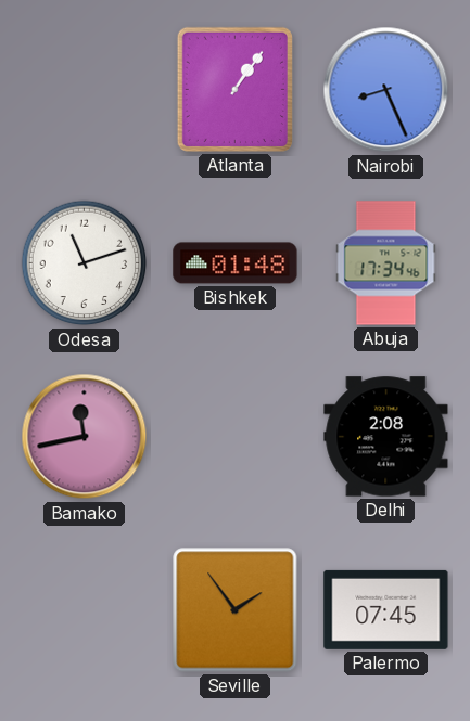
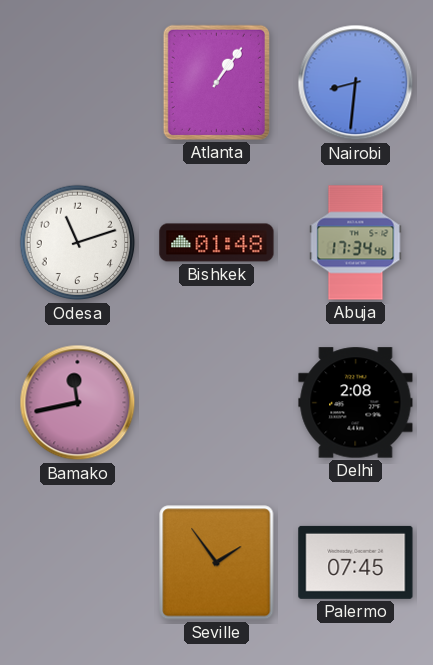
Nairobi: 8:26 -> 8:31
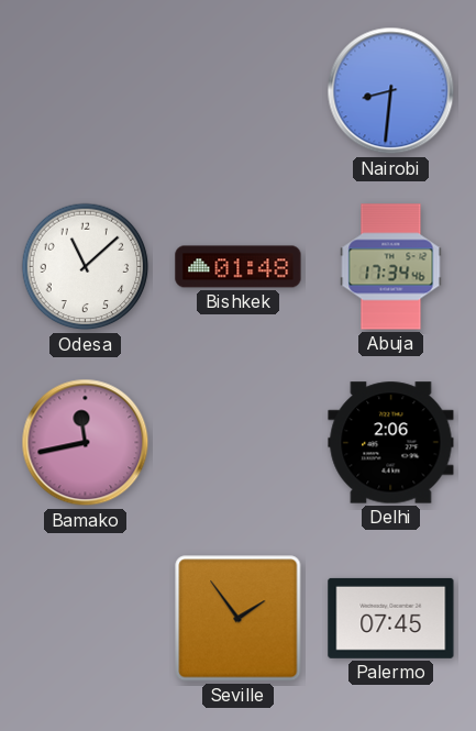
Atlanta: 1:06 -> none
Odesa: 11:12 -> 11:08
Delhi: 2:08 -> 2:06
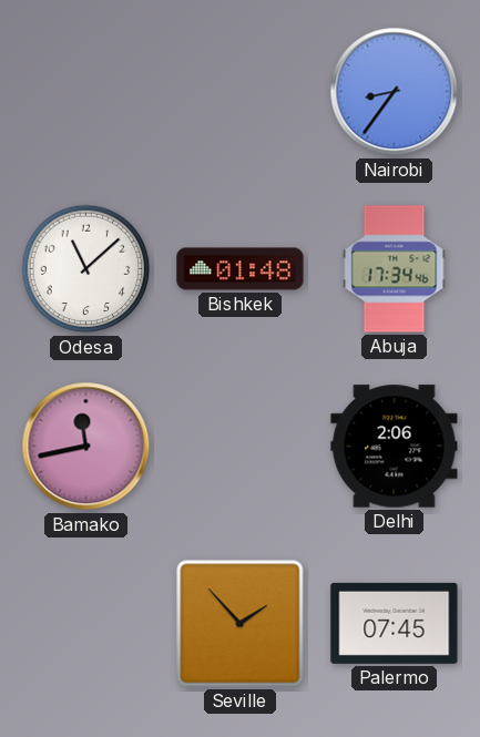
Nairobi: 8:31 -> 8:36
Seville: 1:54 -> 1:53
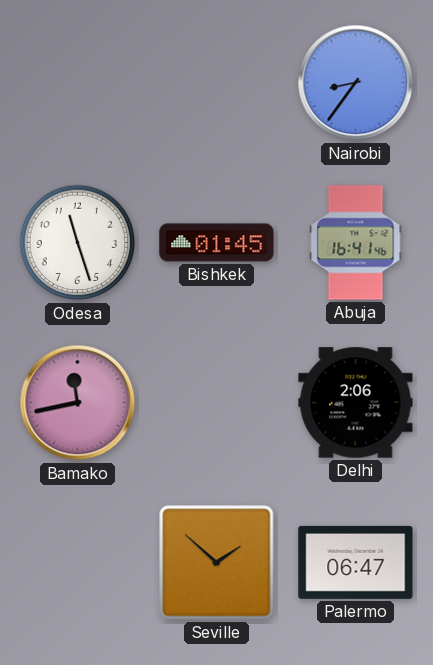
Odesa: 11:08 -> 11:27
Bishkek: 01:48 -> 01:45
Abuja: 17:34 -> 16:41
Seville: 1:53 -> 1:52
Palermo: 07:45 -> 06:47
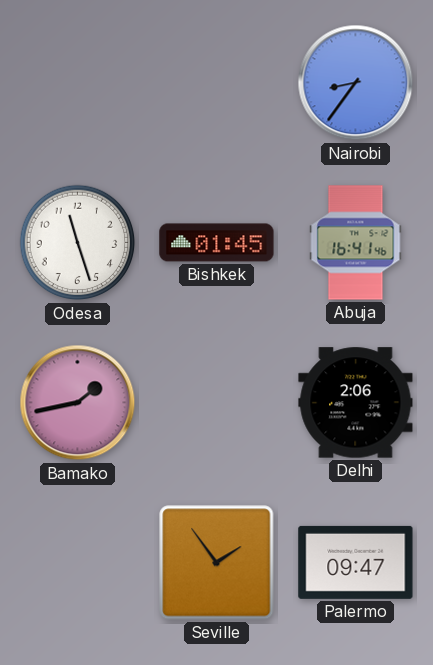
Bamako: 11:43 -> 1:43
Seville: 1:52 -> 1:54
Palermo: 06:47 -> 09:47
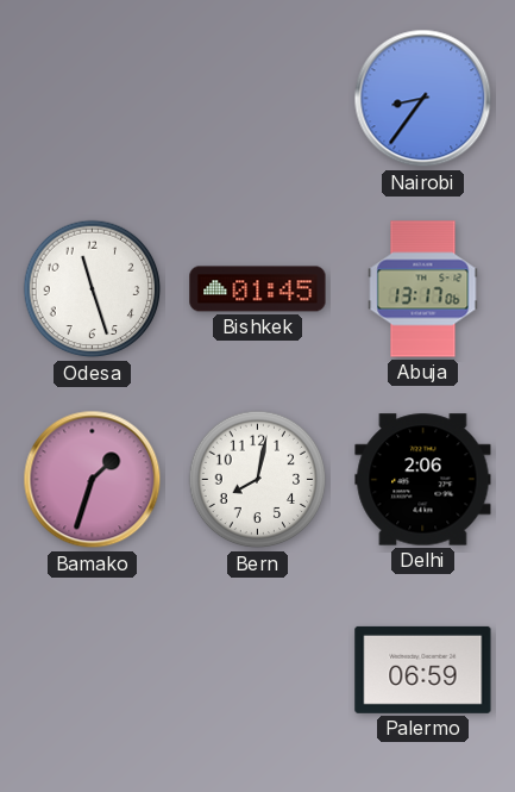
Abuja: 16:41 -> 13:17
Bamako: 1:43 -> 1:33
Bern: none -> 8:02
Seville: 1:54 -> none
Palermo: 09:47 -> 06:59
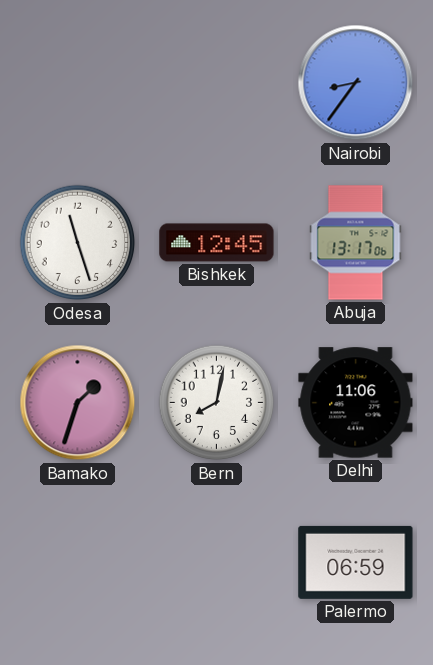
Bishkek: 01:45 -> 12:45
Delhi: 2:06 -> 11:06
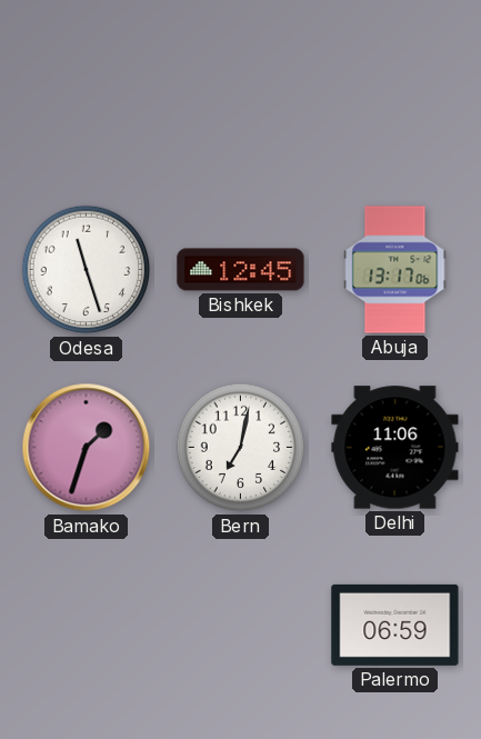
Nairobi: 8:36 -> none
Bern: 8:02 -> 7:02
